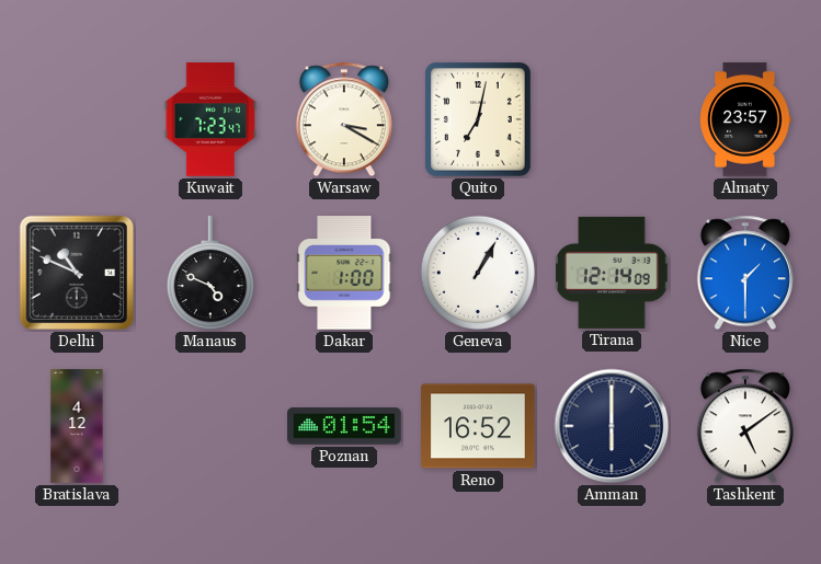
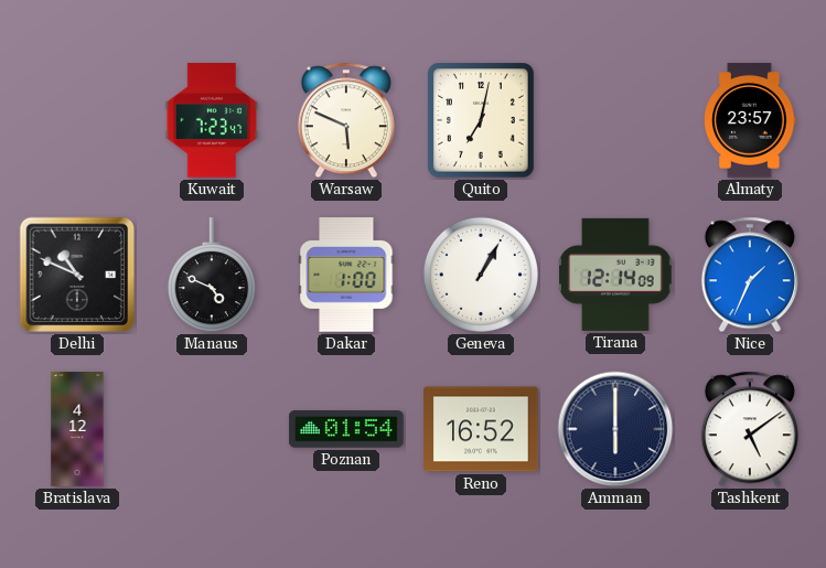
Warsaw: 3:20 -> 5:49
Nice: 1:30 -> 1:34
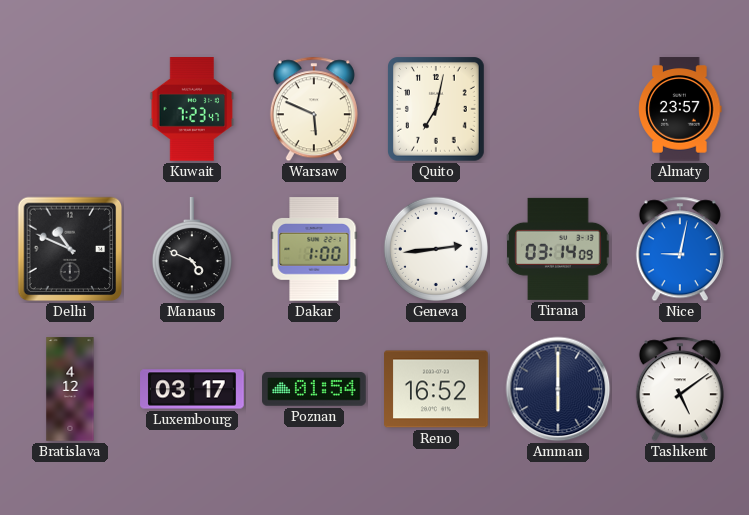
Geneva: 1:05 -> 2:44
Tirana: 12:14 -> 03:14
Nice: 1:34 -> 9:02
Luxembourg: none -> 03:17
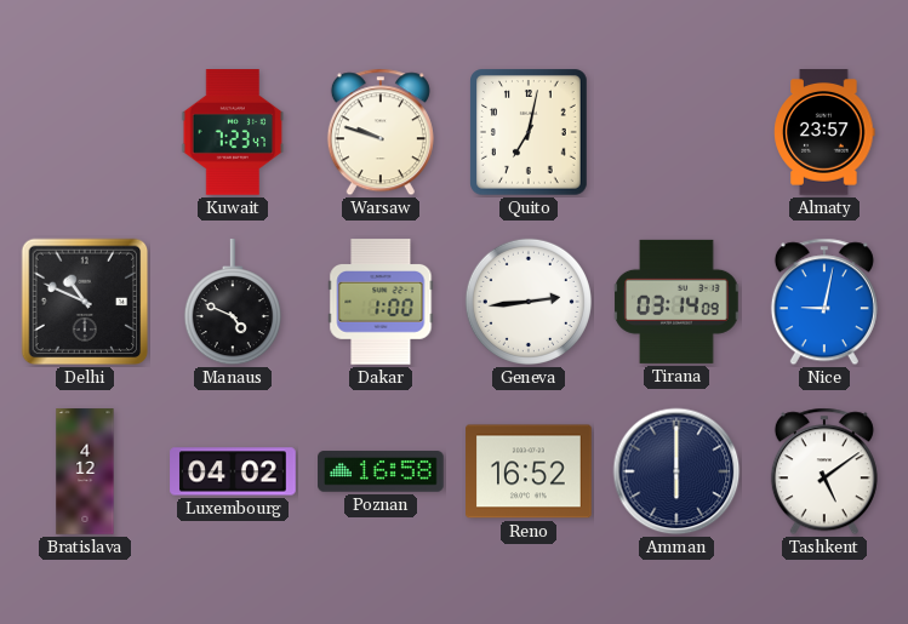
Warsaw: 5:49 -> 9:48
Luxembourg: 03:17 -> 04:02
Poznan: 01:54 -> 16:58
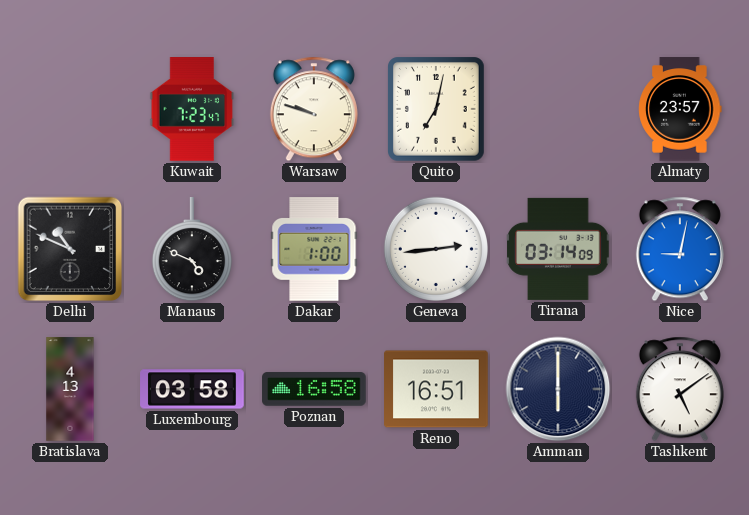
Bratislava: 4:12 -> 4:13
Luxembourg: 04:02 -> 03:58
Reno: 16:52 -> 16:51
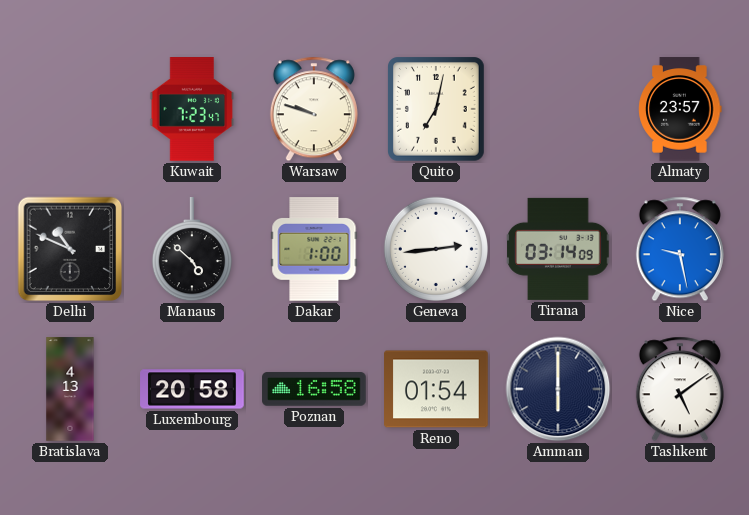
Manaus: 4:49 -> 4:52
Nice: 9:02 -> 9:28
Luxembourg: 03:58 -> 20:58
Reno: 16:51 -> 01:54
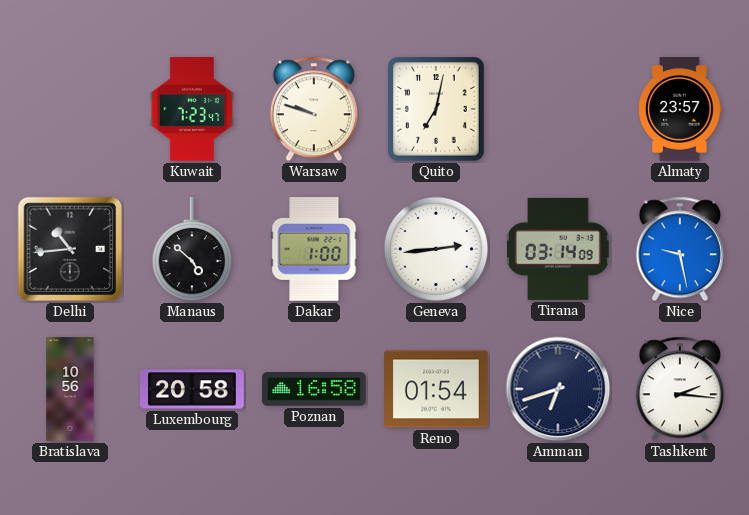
Delhi: 10:49 -> 10:44
Bratislava: 4:13 -> 10:56
Amman: 6:00 -> 6:42
Tashkent: 5:09 -> 2:16
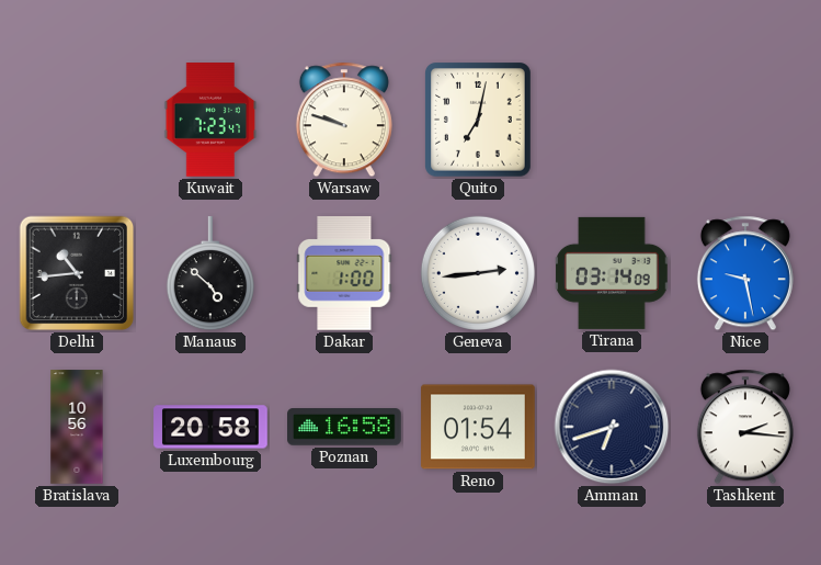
Almaty: 23:57 -> none
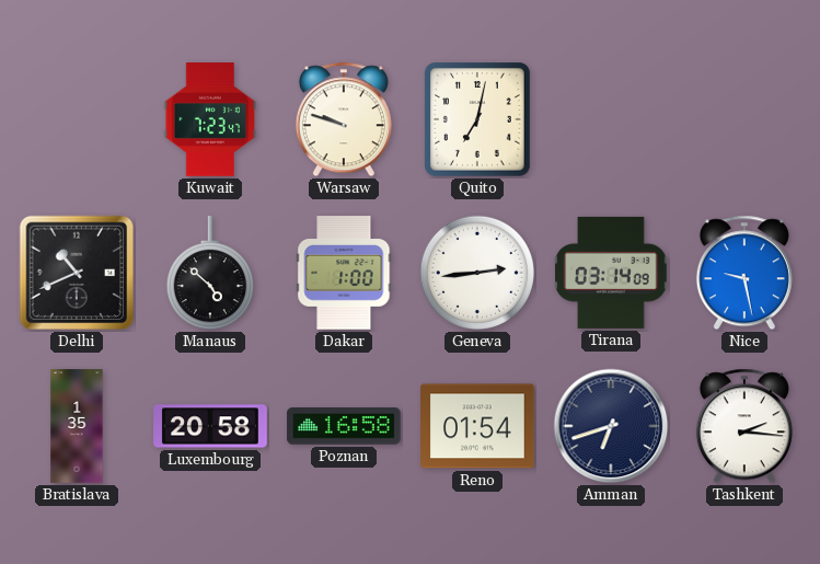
Delhi: 10:44 -> 10:41
Bratislava: 10:56 -> 1:35
